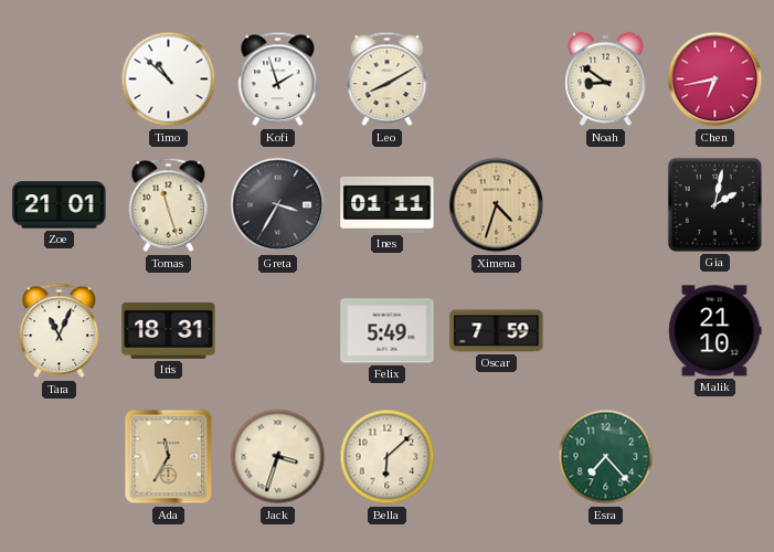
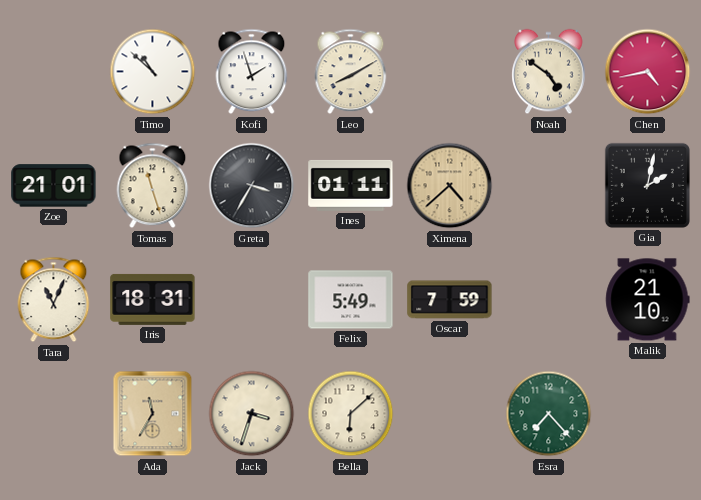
Noah: 8:51 -> 4:51
Chen: 6:43 -> 4:43
Ximena: 4:33 -> 4:38
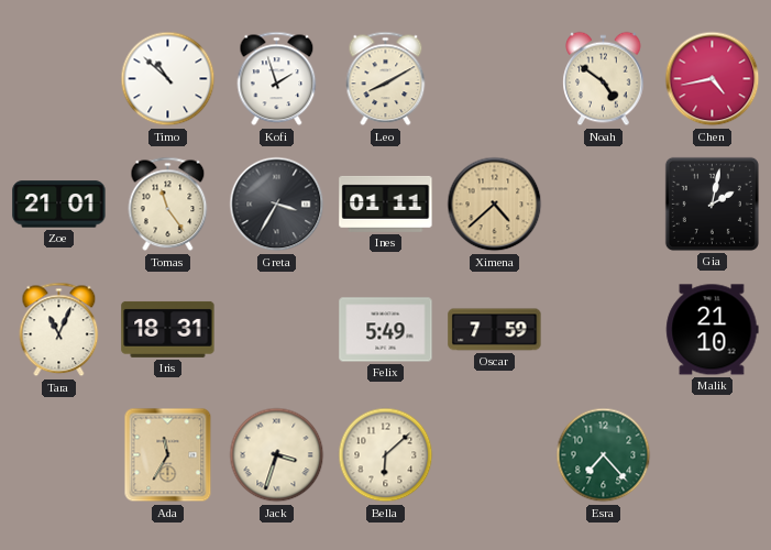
Tomas: 11:27 -> 11:24
